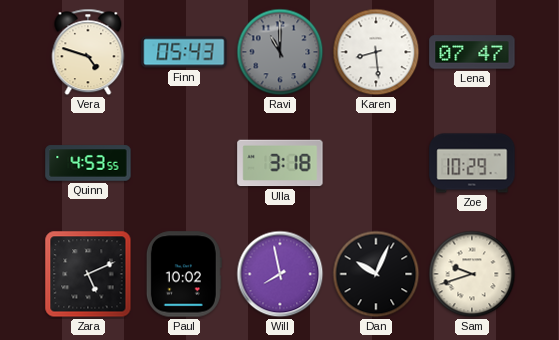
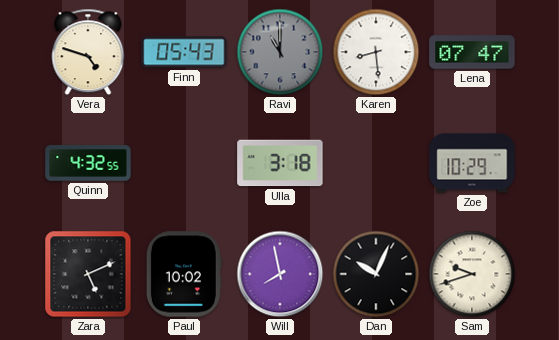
Quinn: 4:53 -> 4:32
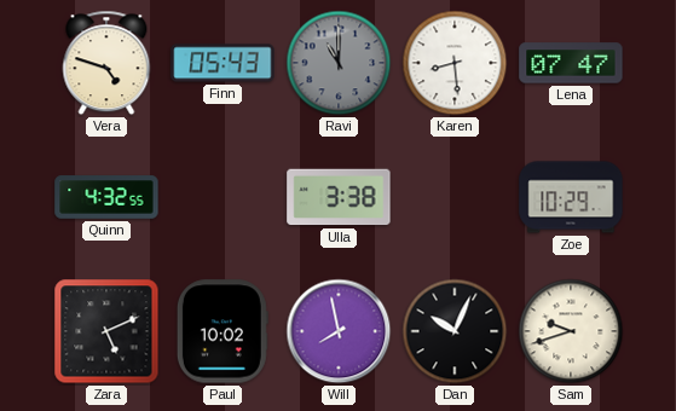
Ulla: 3:18 -> 3:38
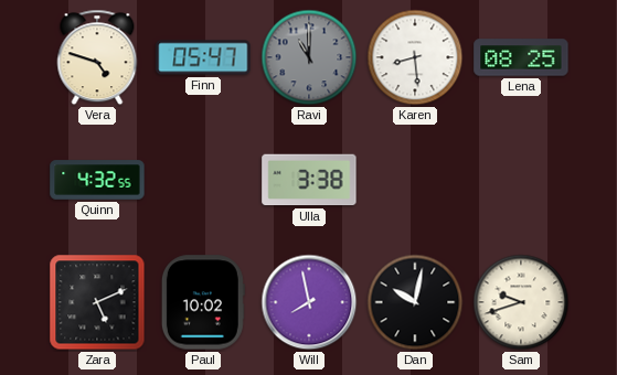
Finn: 05:43 -> 05:47
Lena: 07:47 -> 08:25
Zoe: 10:29 -> none
Dan: 10:04 -> 10:02
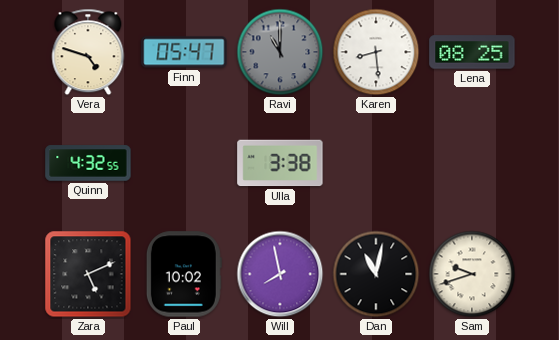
Dan: 10:02 -> 11:02
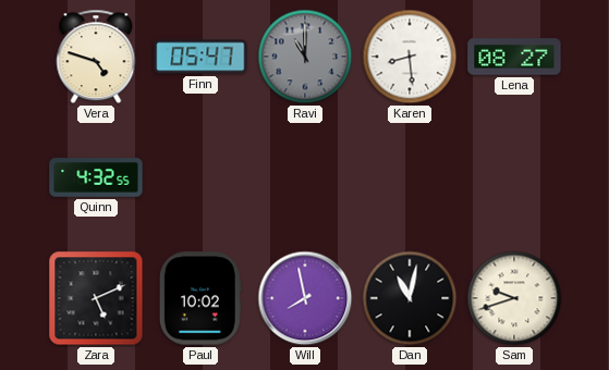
Lena: 08:25 -> 08:27
Ulla: 3:38 -> none
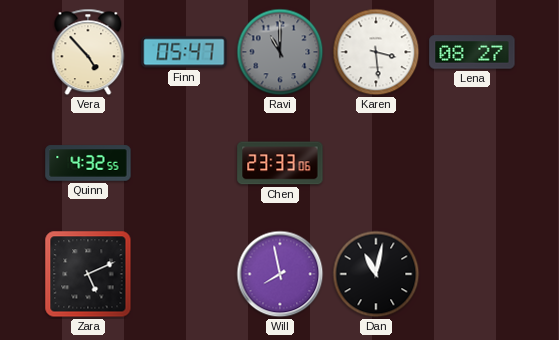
Vera: 4:48 -> 4:53
Karen: 8:29 -> 3:29
Chen: none -> 23:33
Paul: 10:02 -> none
Sam: 9:42 -> none
